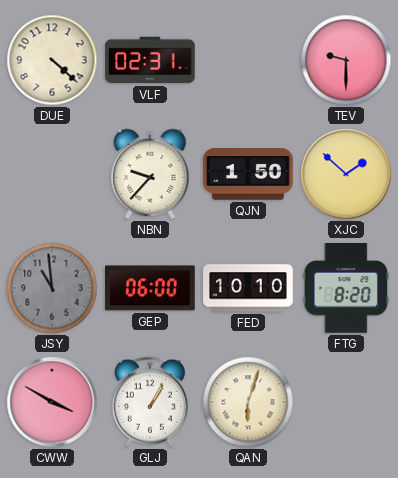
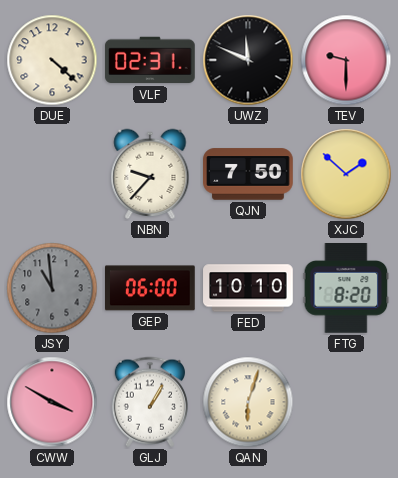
UWZ: none -> 11:49
QJN: 1:50 -> 7:50
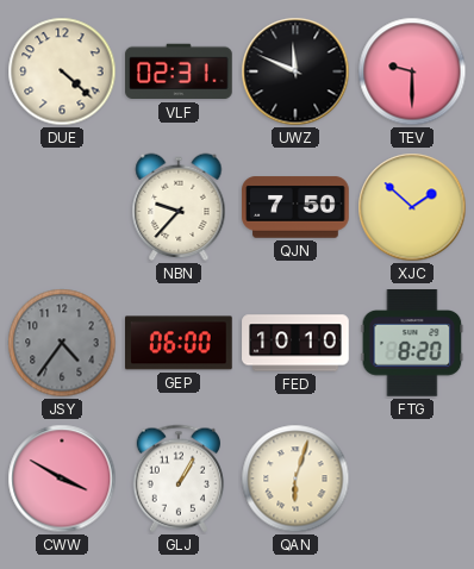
JSY: 10:59 -> 4:36
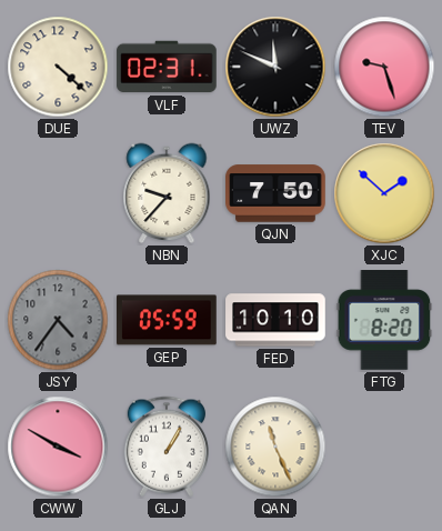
TEV: 9:30 -> 9:27
GEP: 06:00 -> 05:59
QAN: 6:03 -> 11:26
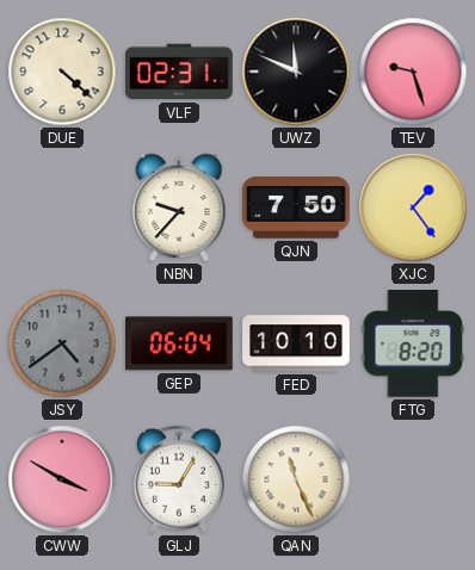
XJC: 1:52 -> 1:24
JSY: 4:36 -> 4:39
GEP: 05:59 -> 06:04
GLJ: 1:05 -> 9:05
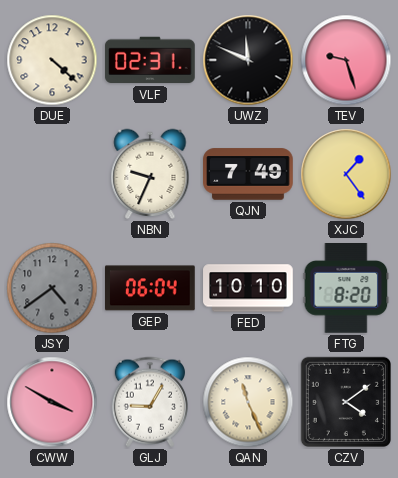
NBN: 9:37 -> 9:34
QJN: 7:50 -> 7:49
CZV: none -> 4:09
